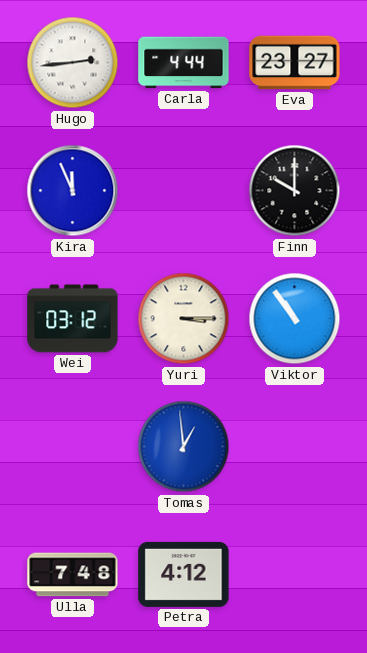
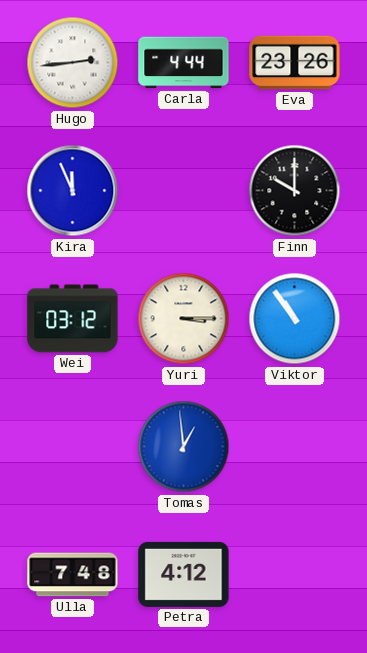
Eva: 23:27 -> 23:26
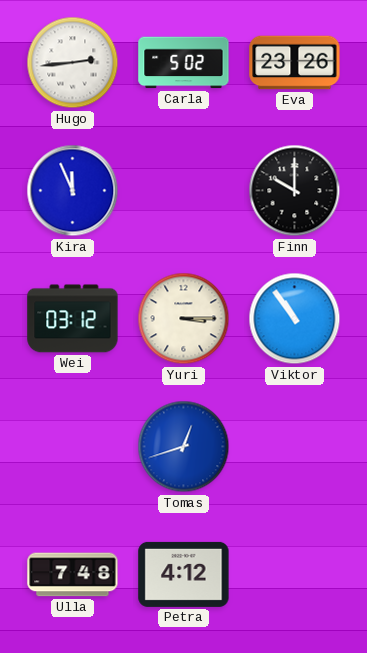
Carla: 4:44 -> 5:02
Tomas: 12:59 -> 12:42
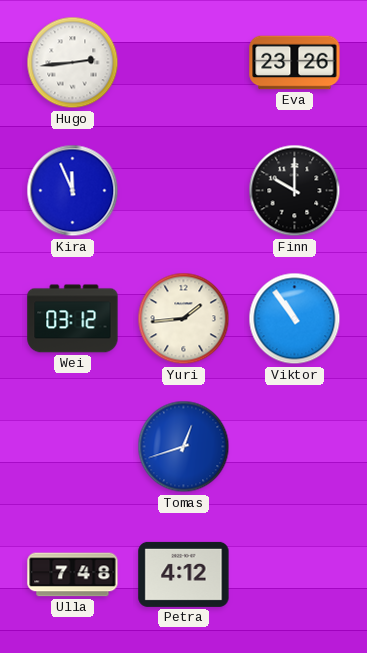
Carla: 5:02 -> none
Yuri: 3:15 -> 1:44
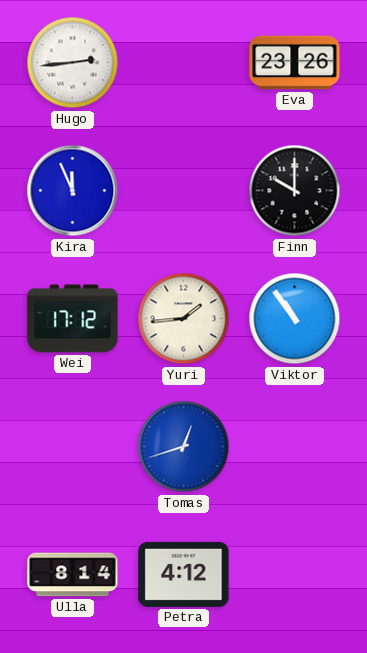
Wei: 03:12 -> 17:12
Ulla: 7:48 -> 8:14
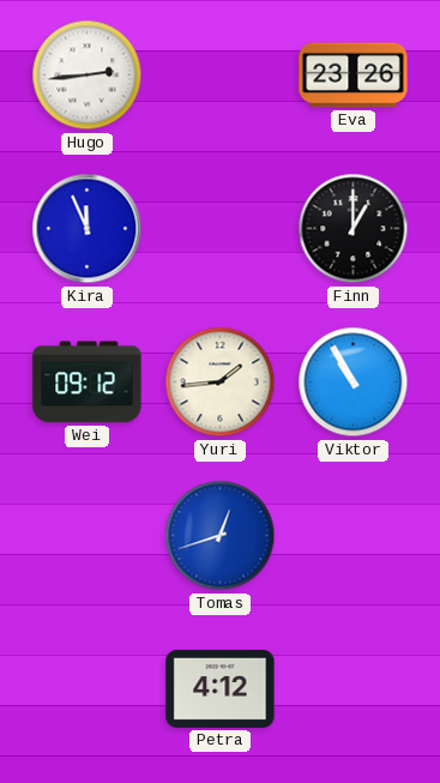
Finn: 10:00 -> 1:00
Wei: 17:12 -> 09:12
Viktor: 10:54 -> 10:55
Ulla: 8:14 -> none
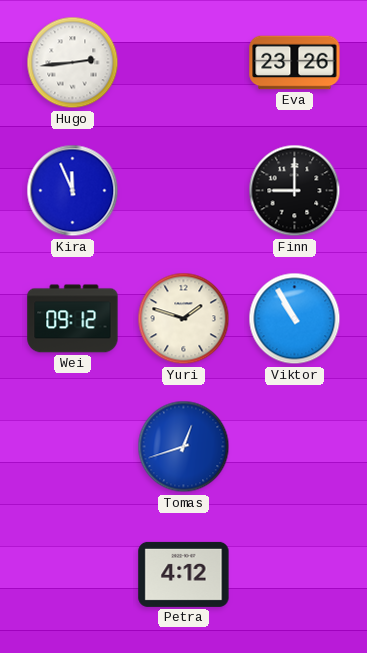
Finn: 1:00 -> 9:00
Yuri: 1:44 -> 1:48
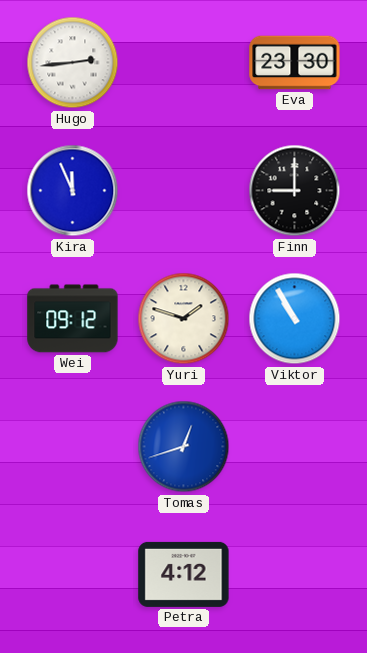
Eva: 23:26 -> 23:30
